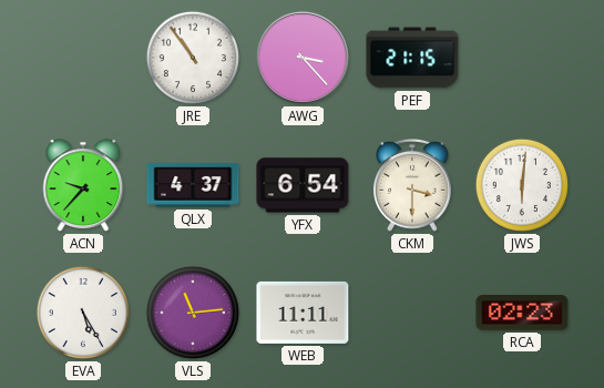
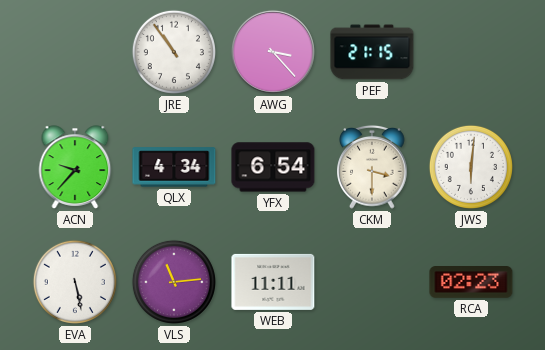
QLX: 4:37 -> 4:34
EVA: 5:25 -> 5:28
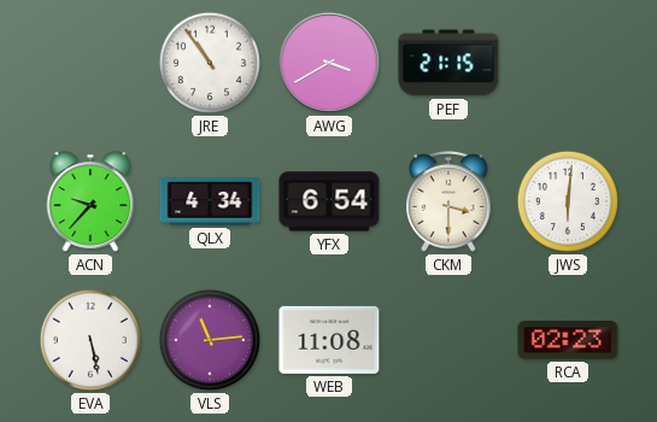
AWG: 3:23 -> 3:40
WEB: 11:11 -> 11:08
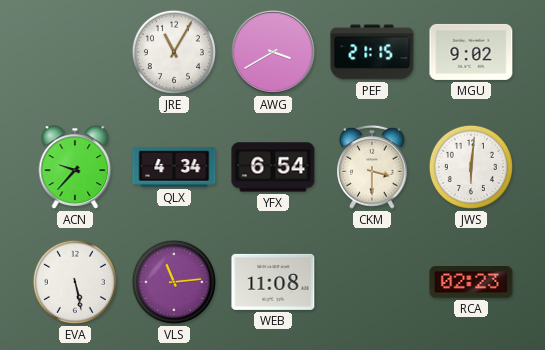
JRE: 10:54 -> 11:05
MGU: none -> 9:02
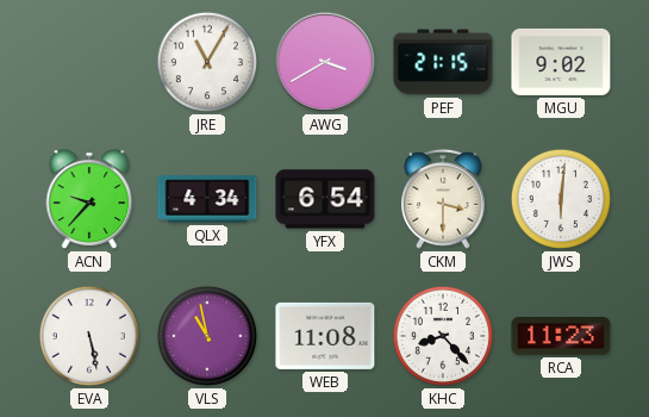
VLS: 11:14 -> 10:58
KHC: none -> 8:23
RCA: 02:23 -> 11:23
